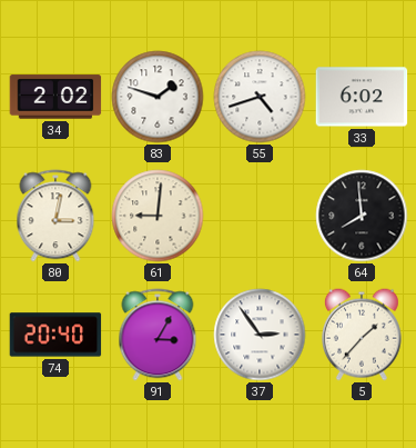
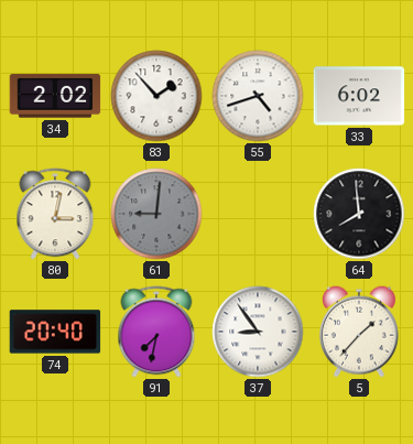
83: 1:48 -> 1:53
61 dial: cream -> grey
91: 3:05 -> 7:32
37: 2:54 -> 8:54
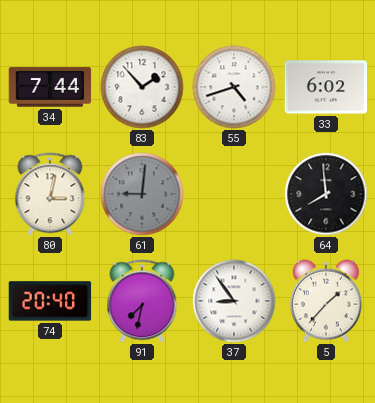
34: 2:02 -> 7:44
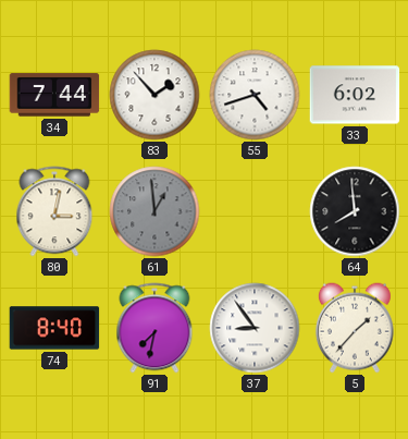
61: 9:01 -> 12:59
74: 20:40 -> 8:40
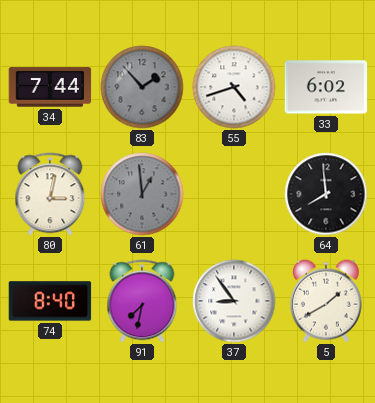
83 dial: white -> grey
5: 1:37 -> 1:40
